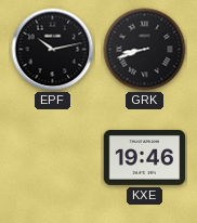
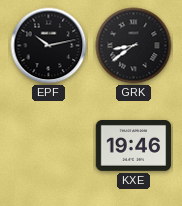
GRK: 8:42 -> 8:39
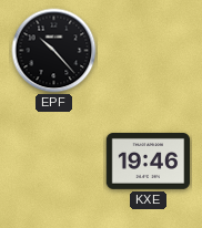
EPF: 10:13 -> 10:23
GRK: 8:39 -> none
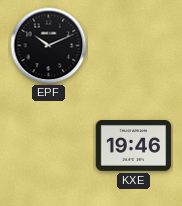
EPF: 10:23 -> 10:11
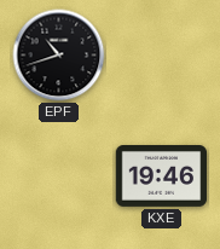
EPF: 10:11 -> 10:42
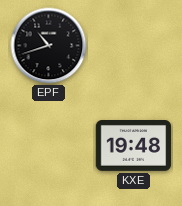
KXE: 19:46 -> 19:48
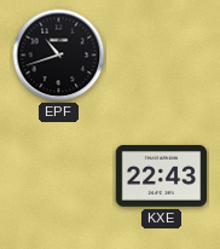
KXE: 19:48 -> 22:43
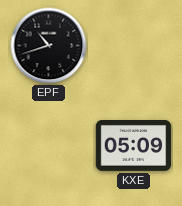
KXE: 22:43 -> 05:09
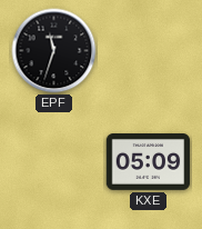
EPF: 10:42 -> 11:33
